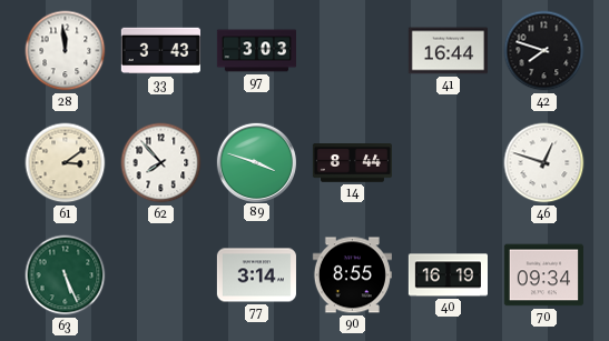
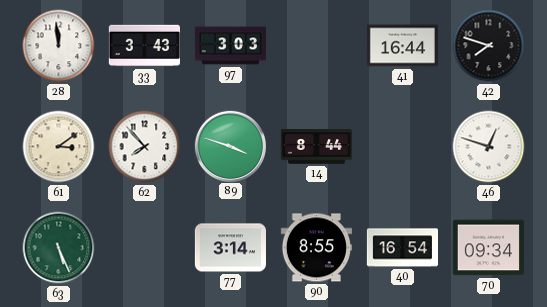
40: 16:19 -> 16:54
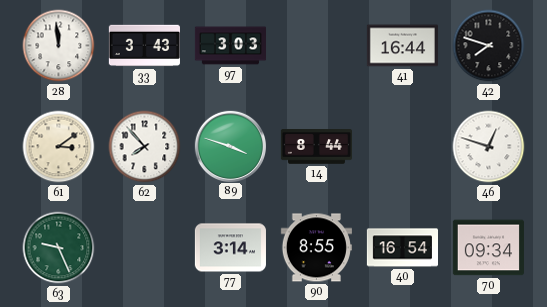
63: 5:26 -> 9:26
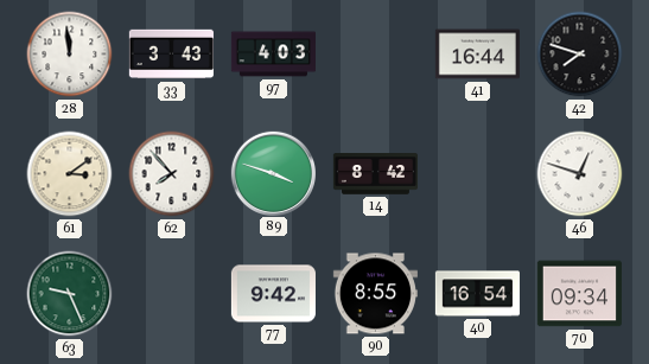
97: 3:03 -> 4:03
14: 8:44 -> 8:42
77: 3:14 -> 9:42
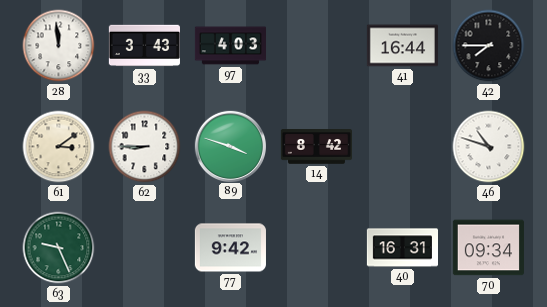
42: 7:48 -> 7:45
62: 7:53 -> 8:45
46: 12:48 -> 10:48
90: 8:55 -> none
40: 16:54 -> 16:31
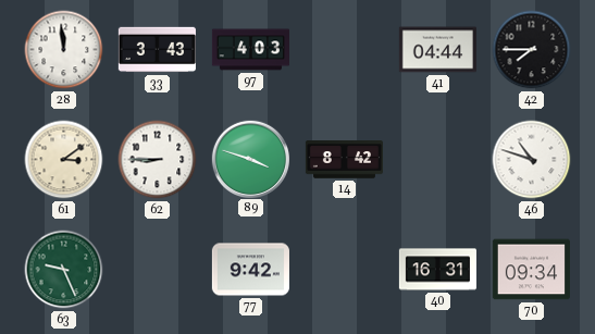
41: 16:44 -> 04:44
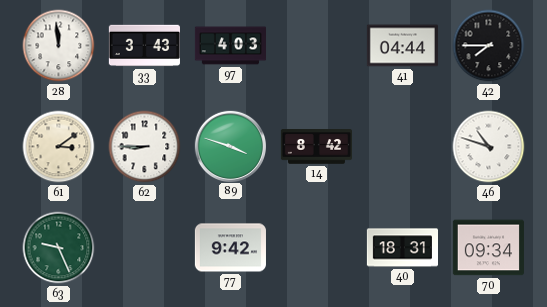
40: 16:31 -> 18:31
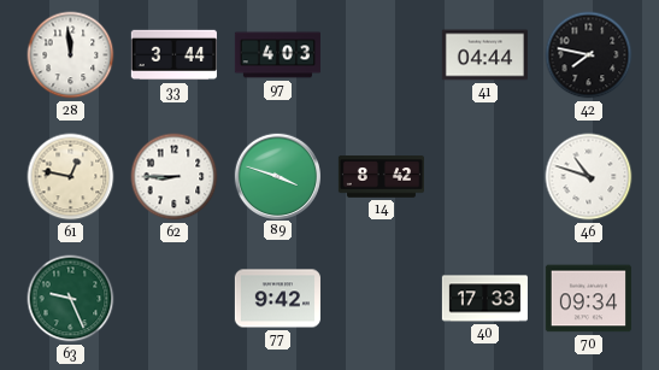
33: 3:43 -> 3:44
42: 7:45 -> 7:47
61: 3:09 -> 12:47
40: 18:31 -> 17:33
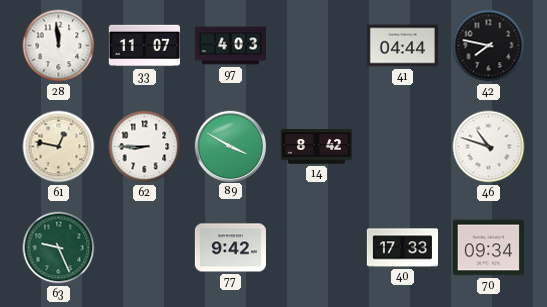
33: 3:44 -> 11:07
89: 3:48 -> 3:50
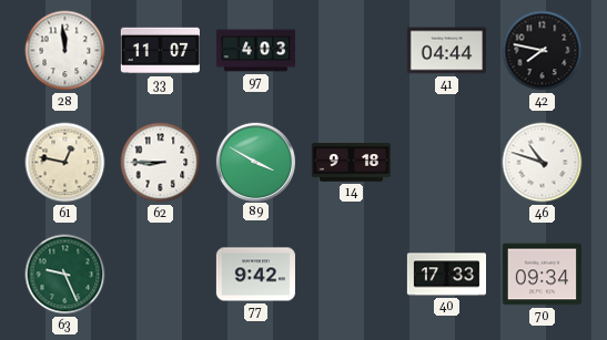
14: 8:42 -> 9:18
